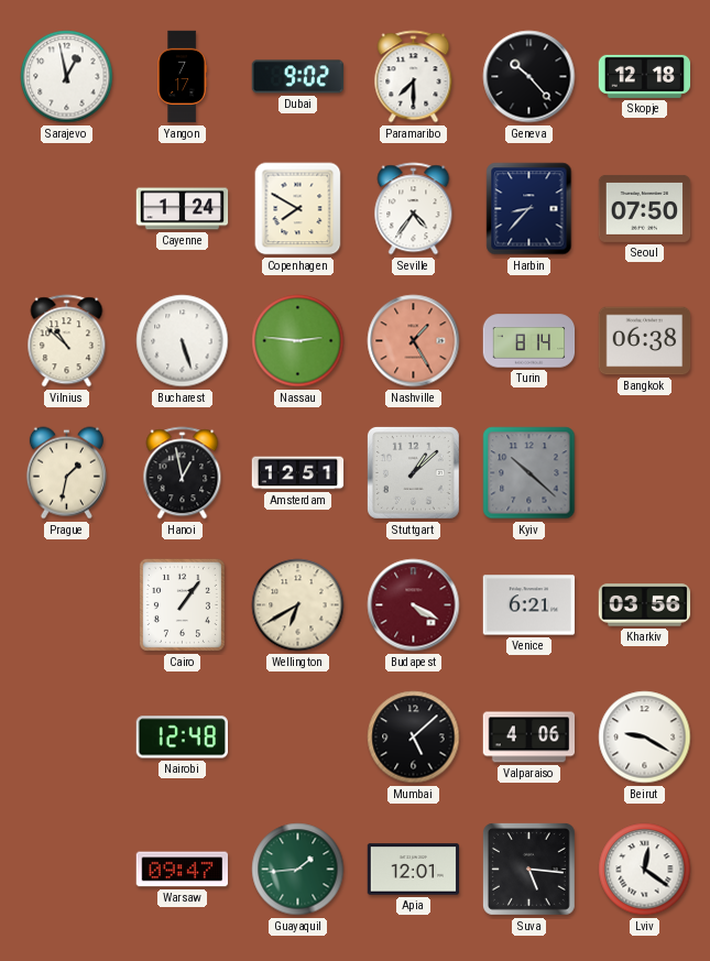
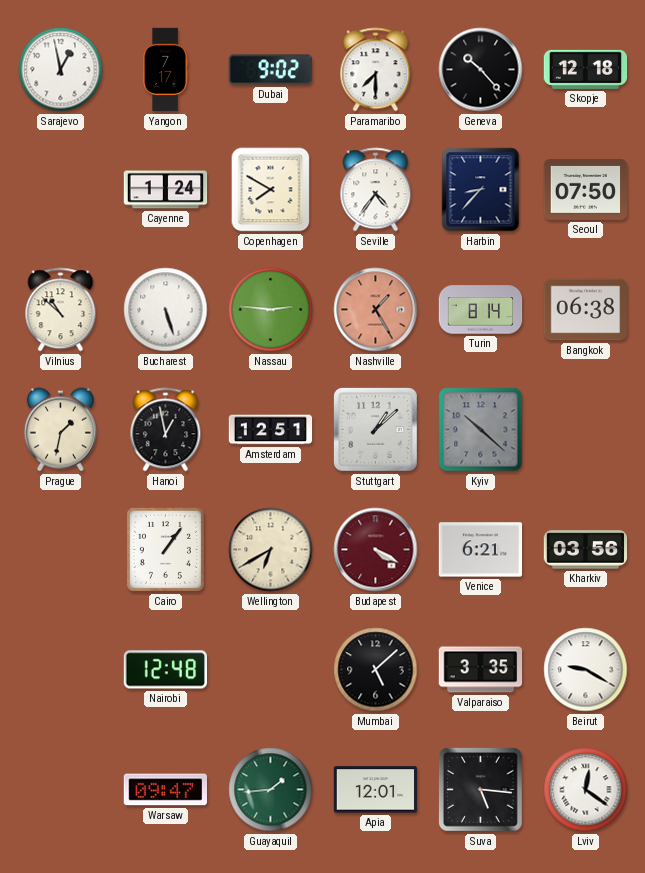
Valparaiso: 4:06 -> 3:35
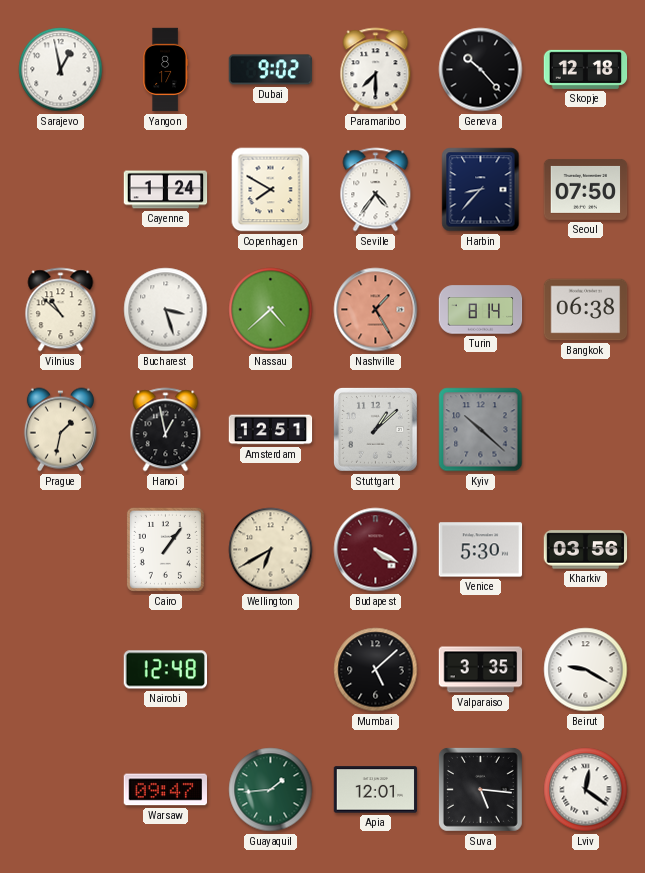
Yangon: 7:17 -> 8:17
Bucharest: 5:27 -> 3:27
Nassau: 2:46 -> 4:38
Venice: 6:21 -> 5:30
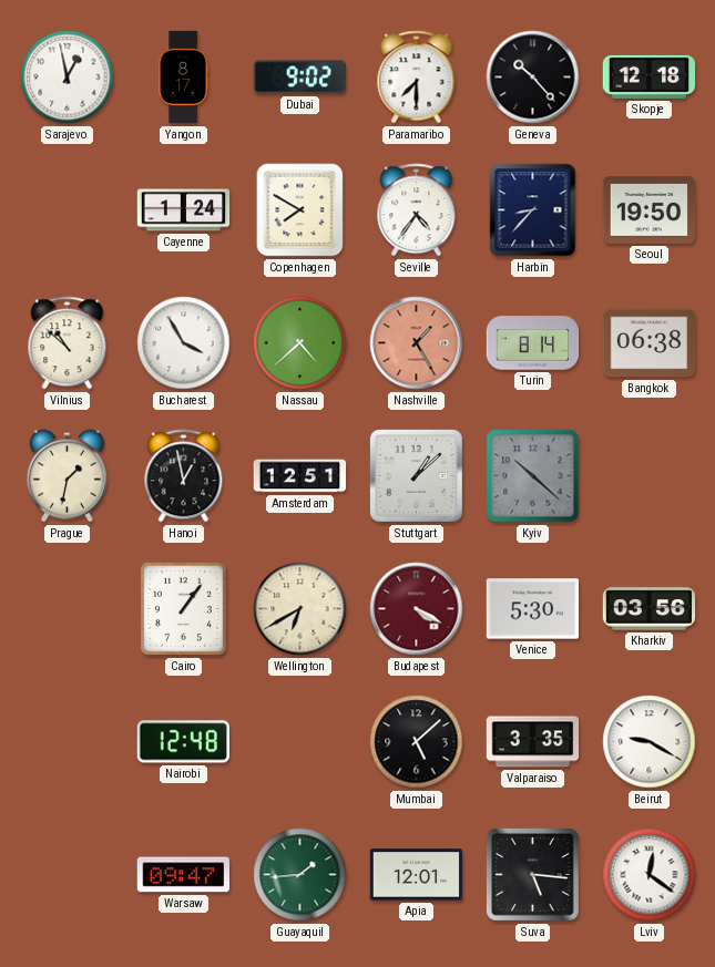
Seoul: 07:50 -> 19:50
Bucharest: 3:27 -> 3:55
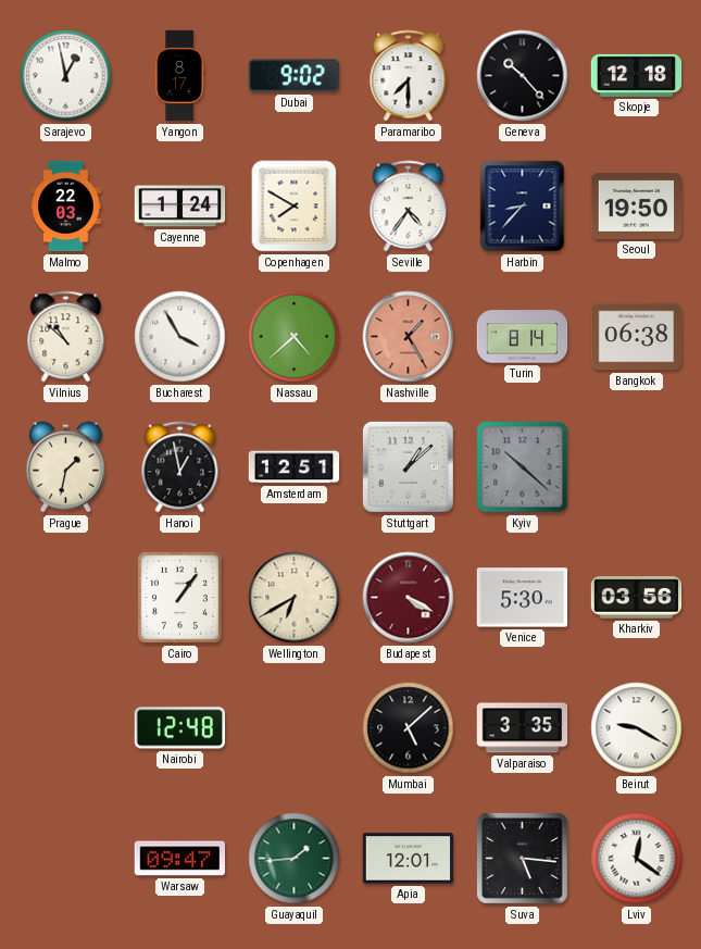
Malmo: none -> 22:03
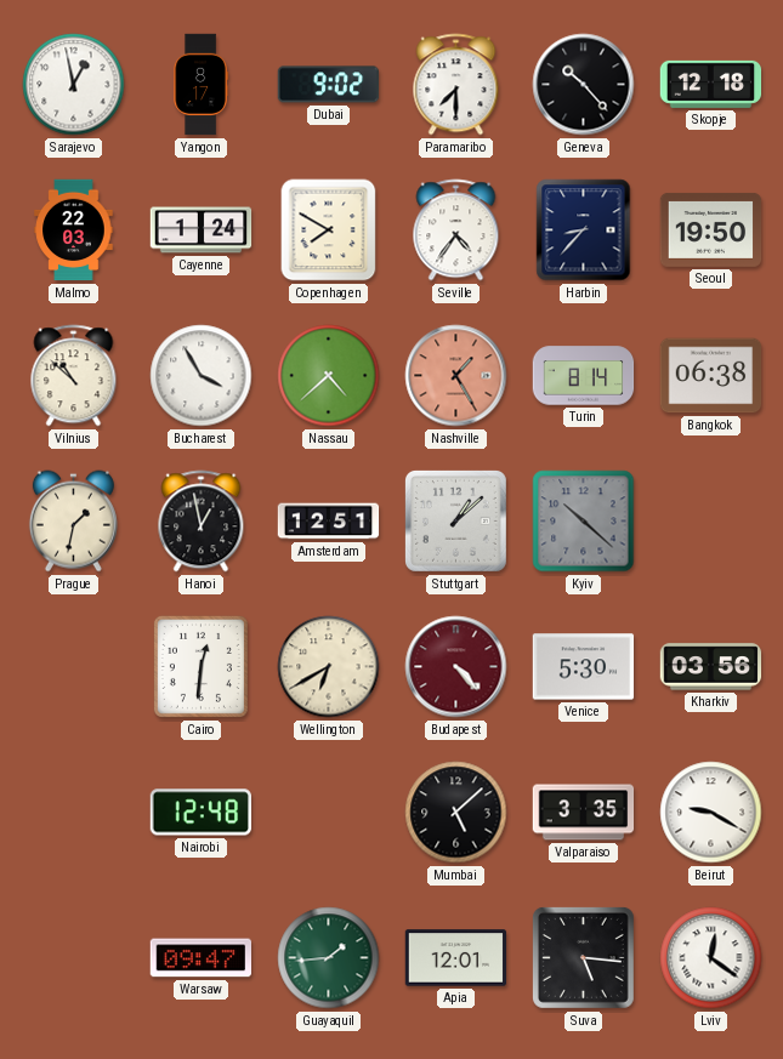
Cairo: 1:06 -> 12:31
Budapest: 4:20 -> 4:23
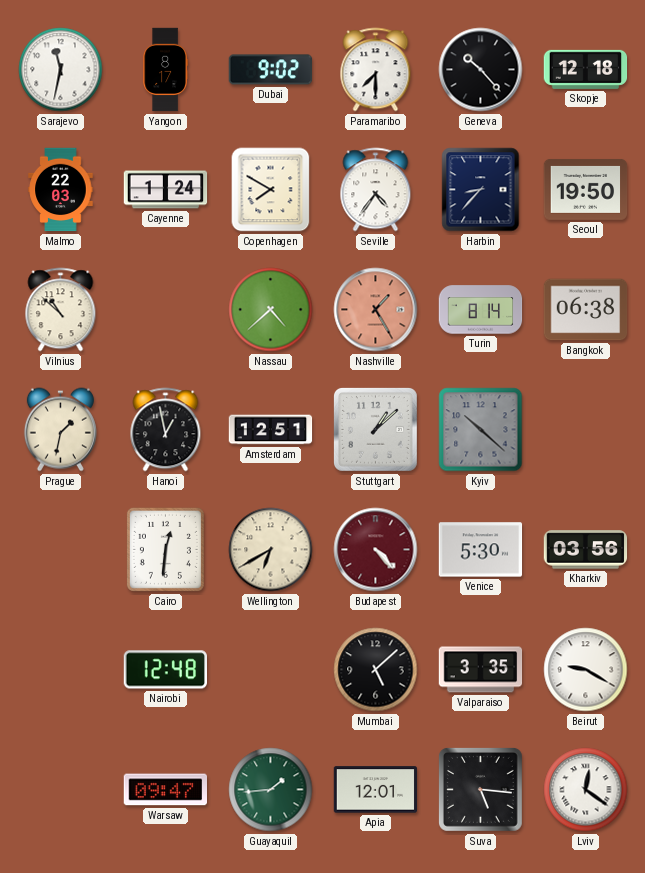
Sarajevo: 12:58 -> 11:32
Bucharest: 3:55 -> none
